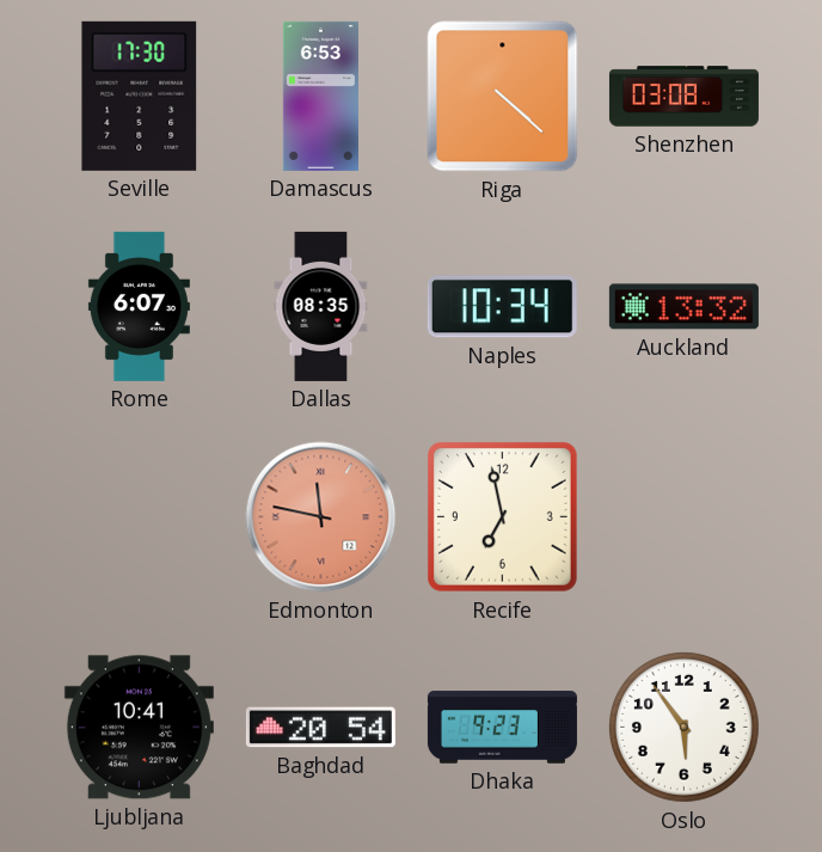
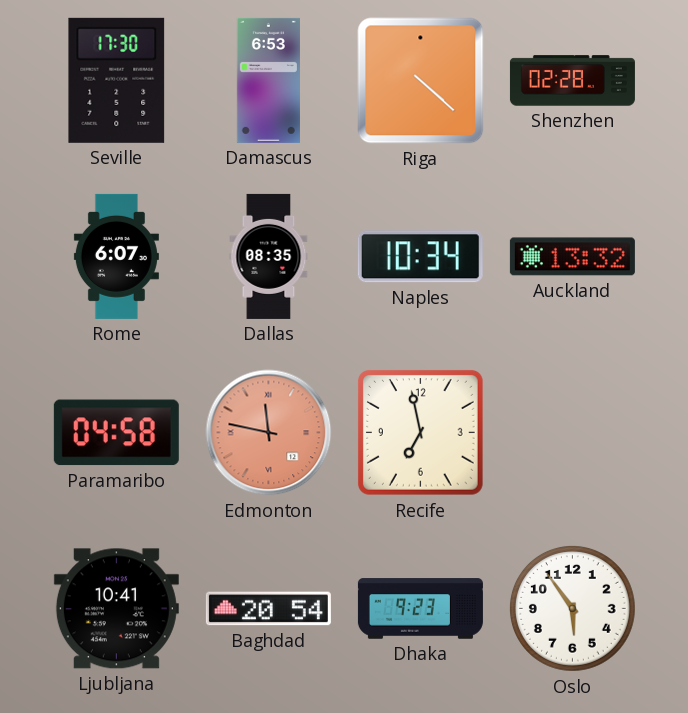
Shenzhen: 03:08 -> 02:28
Paramaribo: none -> 04:58
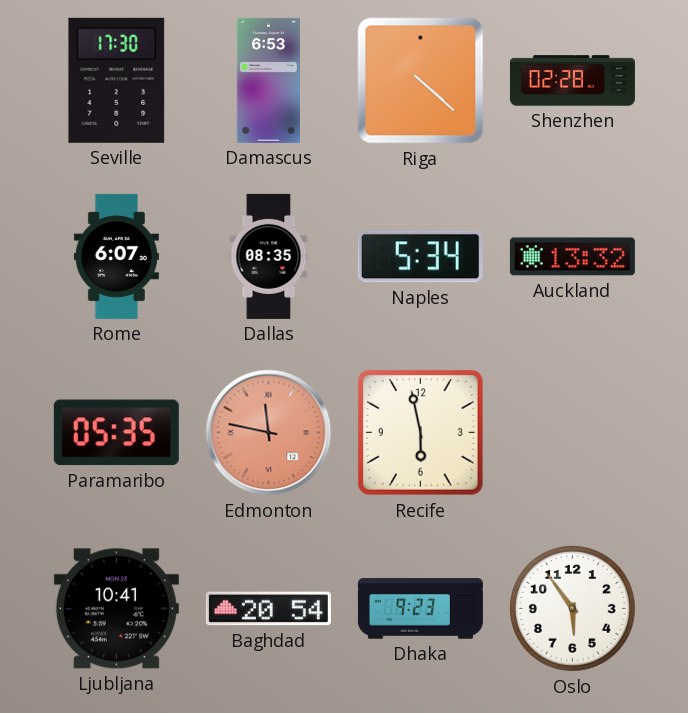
Naples: 10:34 -> 5:34
Paramaribo: 04:58 -> 05:35
Recife: 6:58 -> 5:58
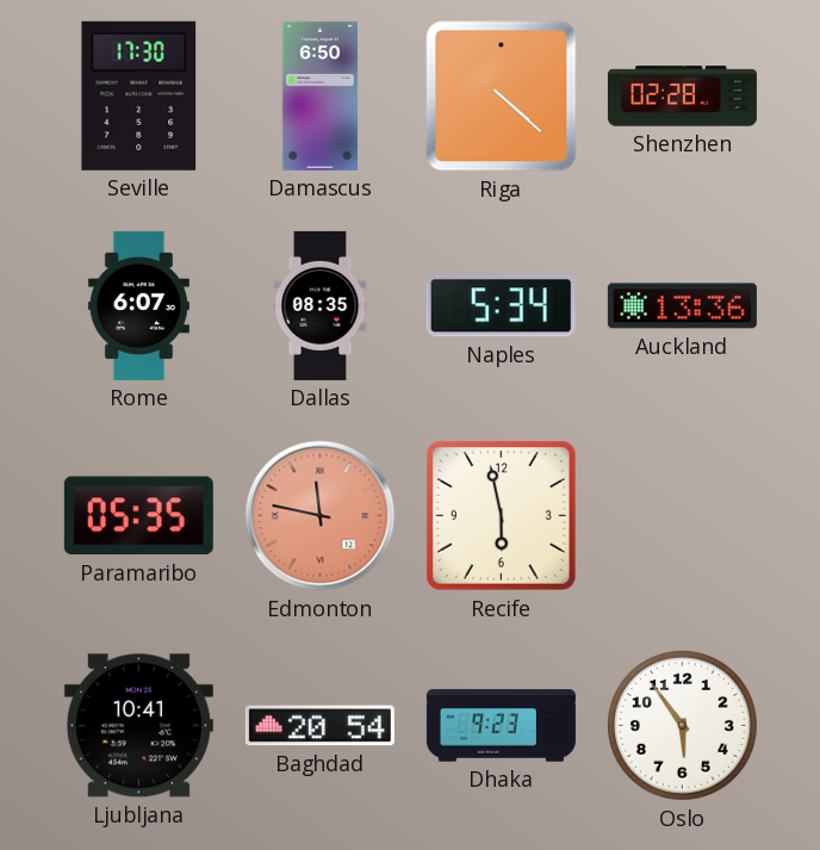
Damascus: 6:53 -> 6:50
Auckland: 13:32 -> 13:36
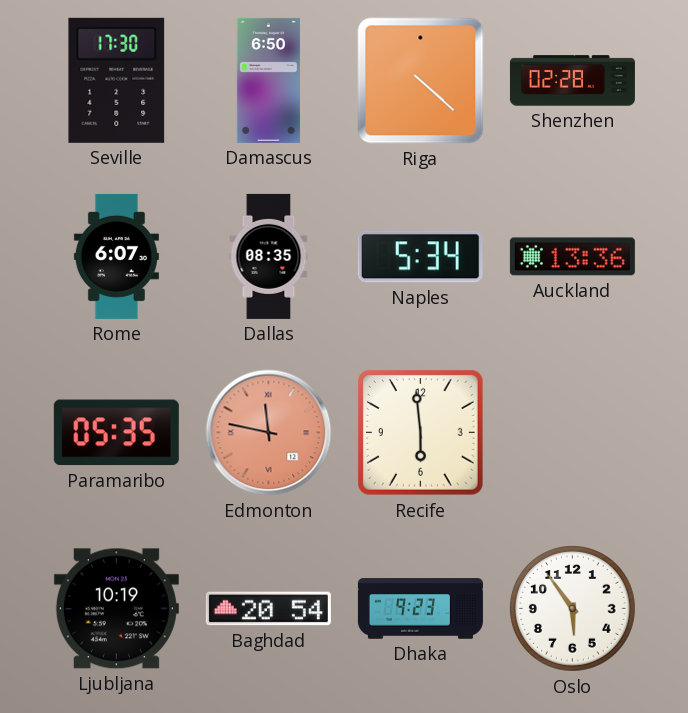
Recife: 5:58 -> 5:59
Ljubljana: 10:41 -> 10:19
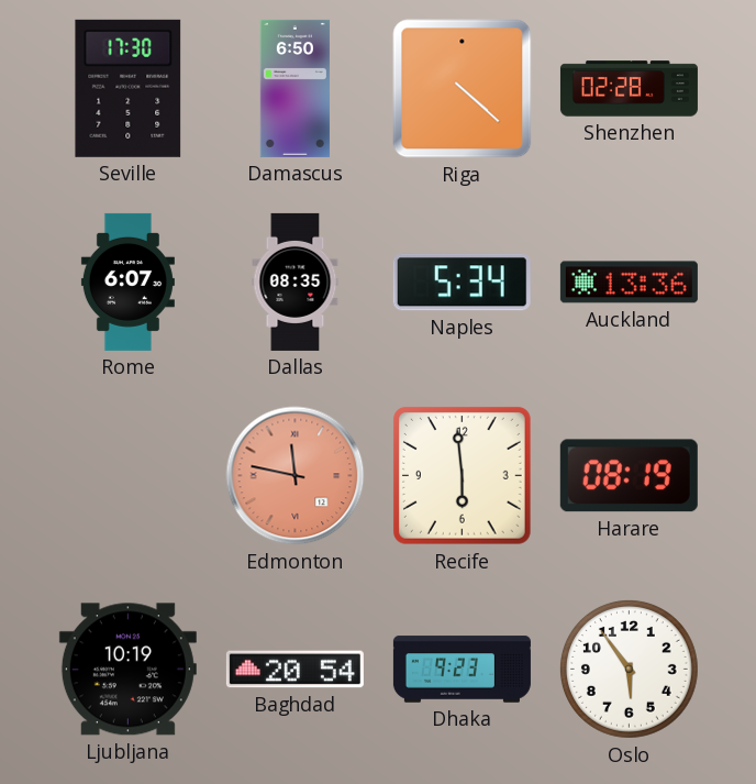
Paramaribo: 05:35 -> none
Harare: none -> 08:19
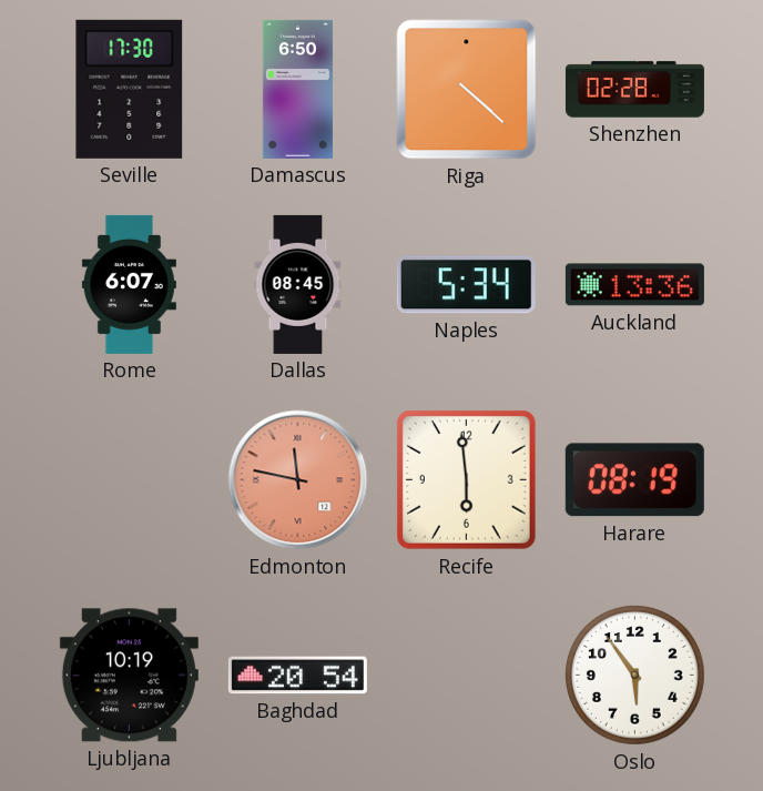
Dallas: 08:35 -> 08:45
Dhaka: 9:23 -> none
